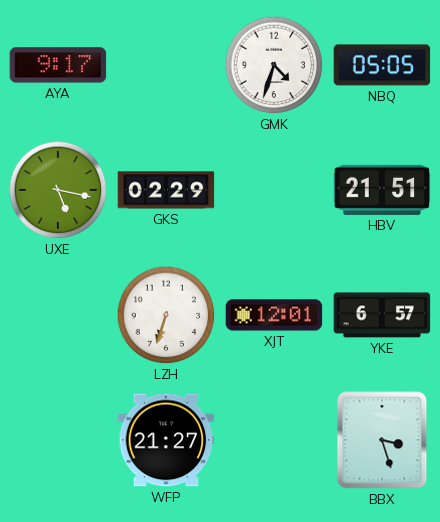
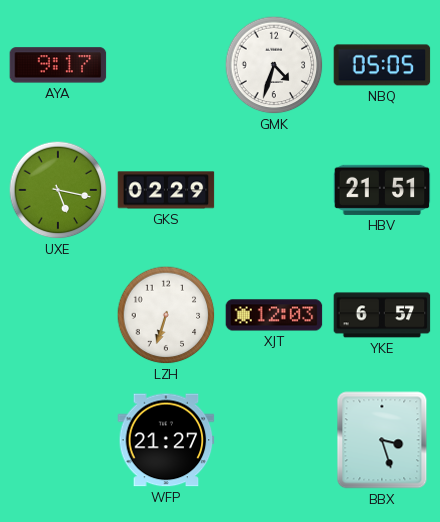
XJT: 12:01 -> 12:03
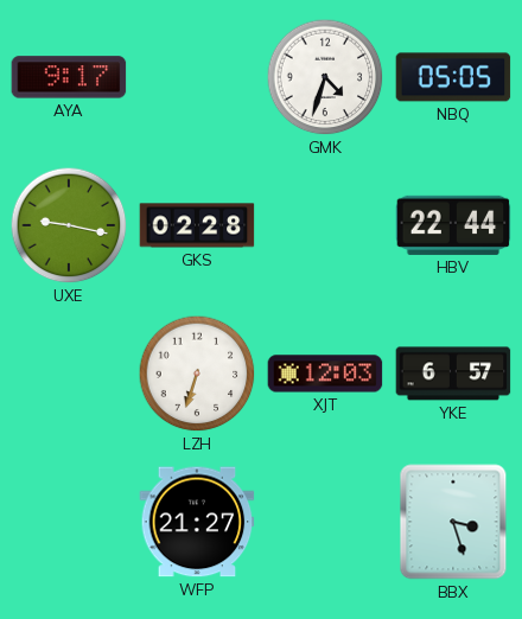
UXE: 5:17 -> 9:17
GKS: 02:29 -> 02:28
HBV: 21:51 -> 22:44
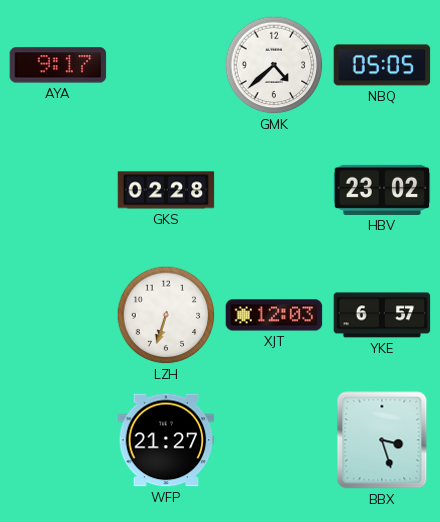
GMK: 4:33 -> 4:38
UXE: 9:17 -> none
HBV: 22:44 -> 23:02
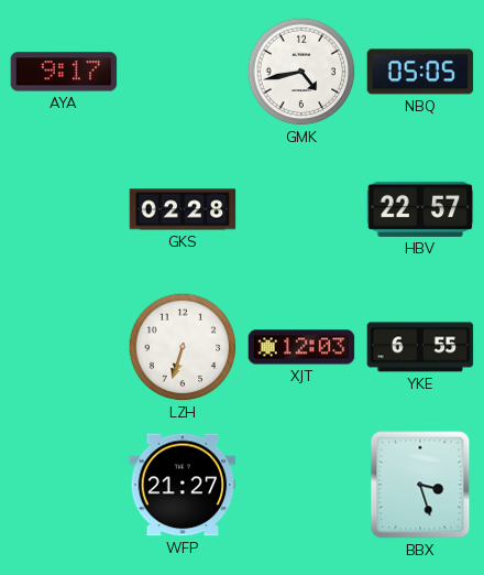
GMK: 4:38 -> 4:43
HBV: 23:02 -> 22:57
YKE: 6:57 -> 6:55
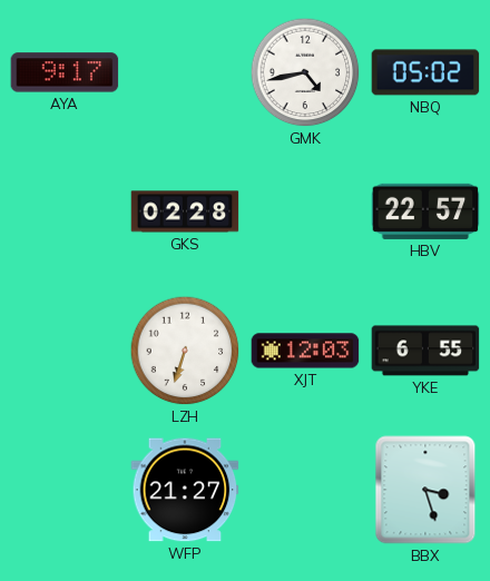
NBQ: 05:05 -> 05:02
